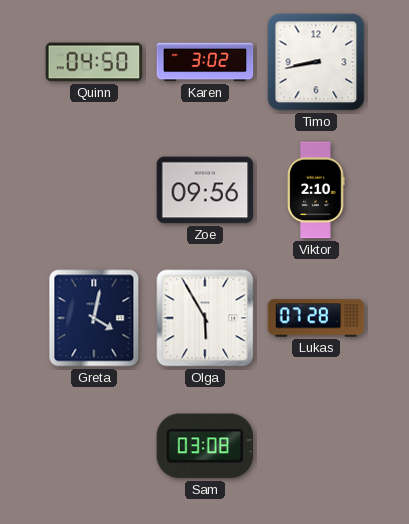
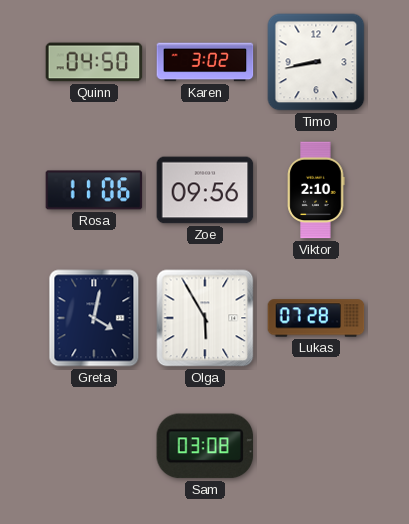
Rosa: none -> 11:06
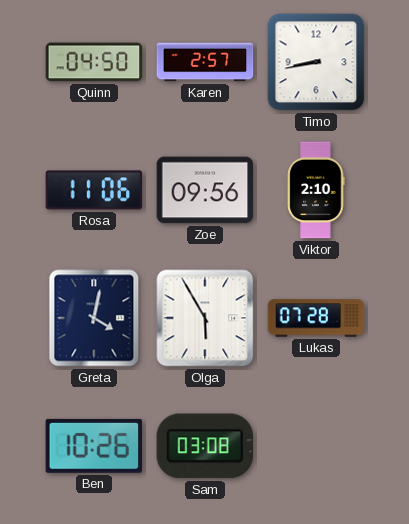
Karen: 3:02 -> 2:57
Ben: none -> 10:26
